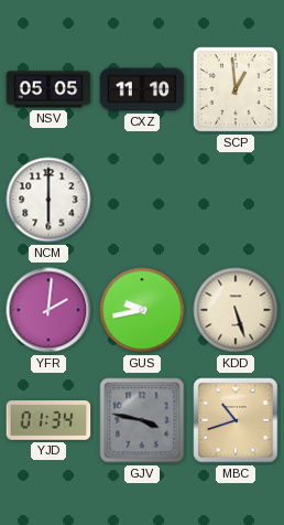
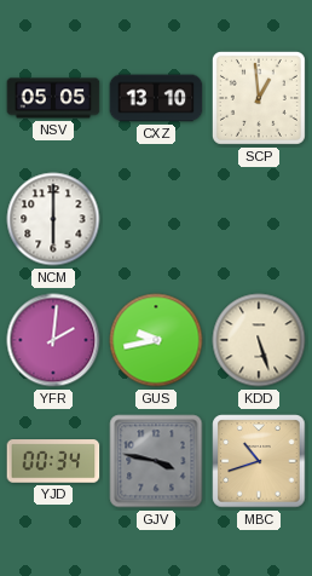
CXZ: 11:10 -> 13:10
YJD: 01:34 -> 00:34
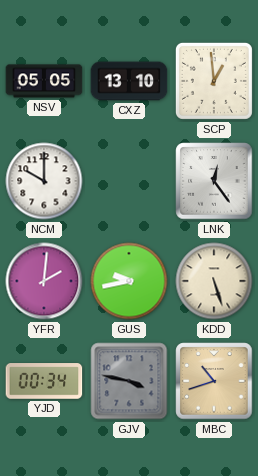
NCM: 6:00 -> 10:00
LNK: none -> 12:24
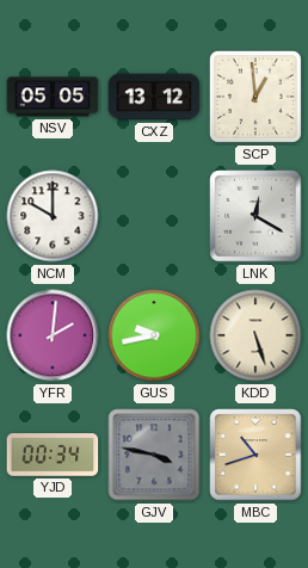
CXZ: 13:10 -> 13:12
LNK: 12:24 -> 12:20
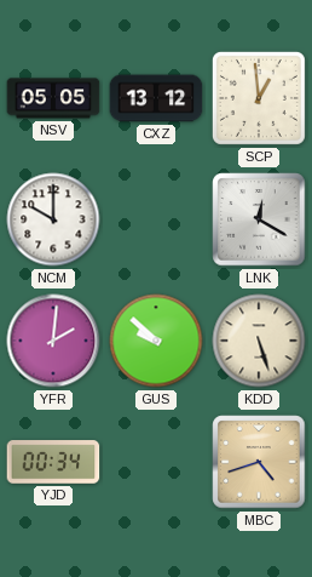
GUS: 9:43 -> 9:52
GJV: 3:47 -> none
MBC: 10:42 -> 4:42
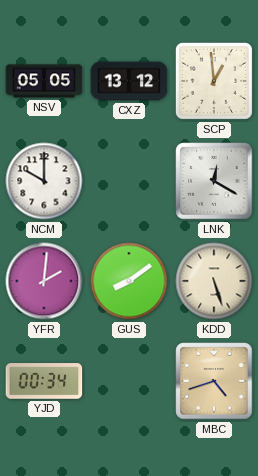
GUS: 9:52 -> 8:09
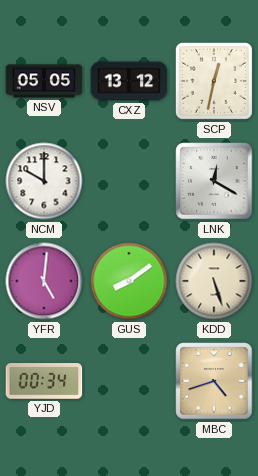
SCP: 12:59 -> 12:32
YFR: 2:01 -> 5:01
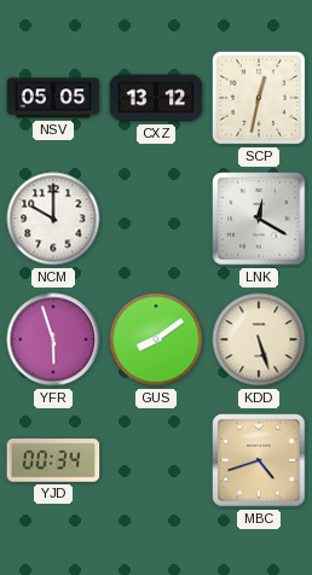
YFR: 5:01 -> 5:57
